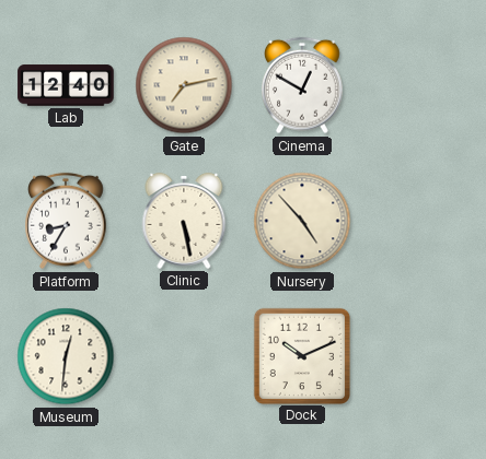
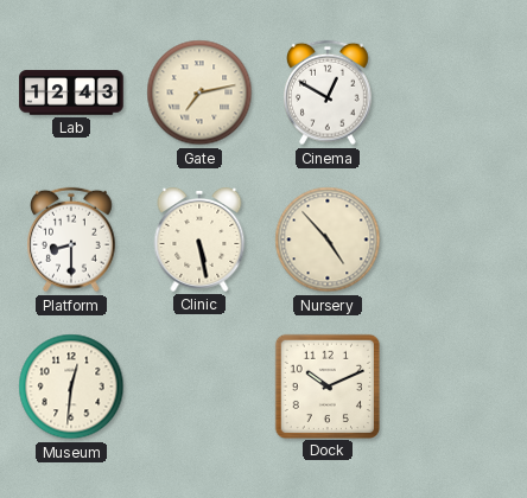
Lab: 12:40 -> 12:43
Platform: 8:35 -> 8:30
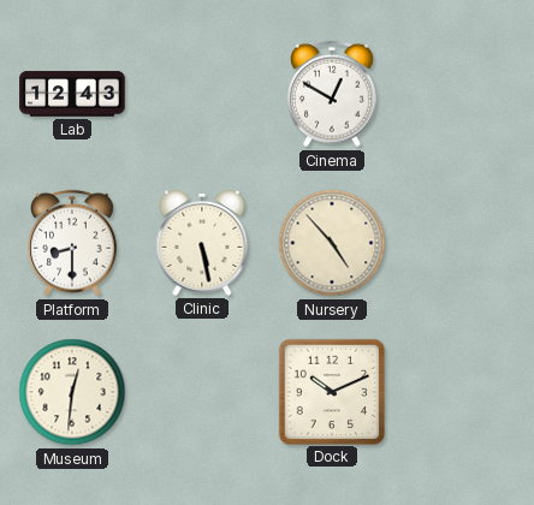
Gate: 7:13 -> none
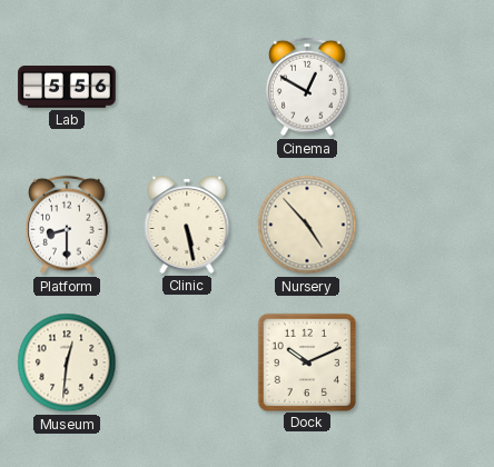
Lab: 12:43 -> 5:56
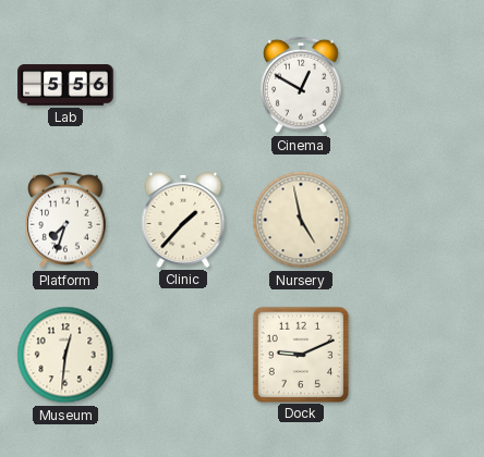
Platform: 8:30 -> 7:33
Clinic: 5:28 -> 1:37
Nursery: 4:53 -> 4:58
Dock: 10:11 -> 9:11
